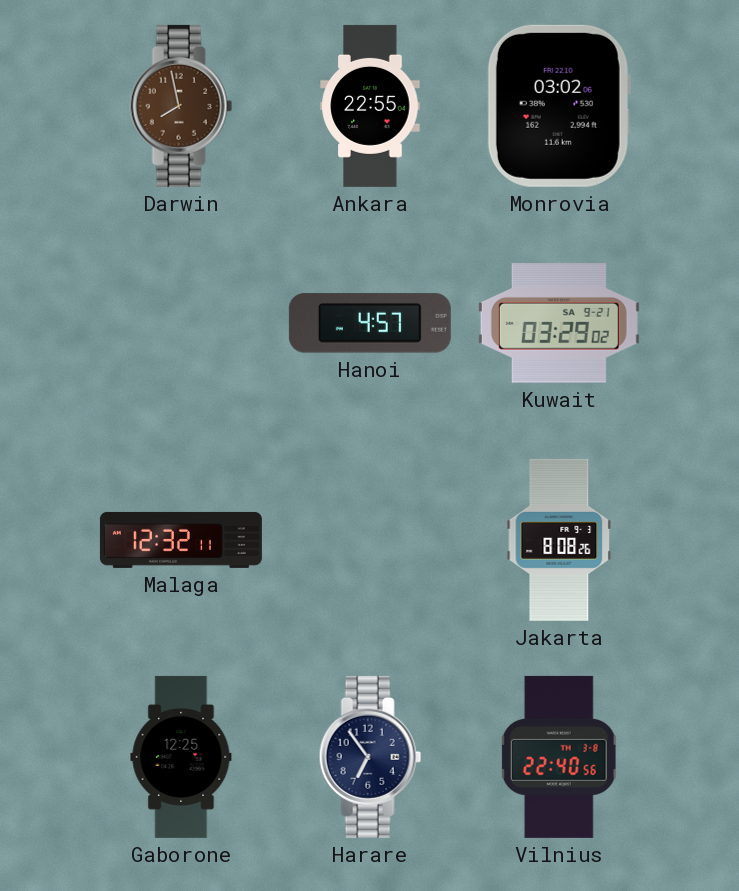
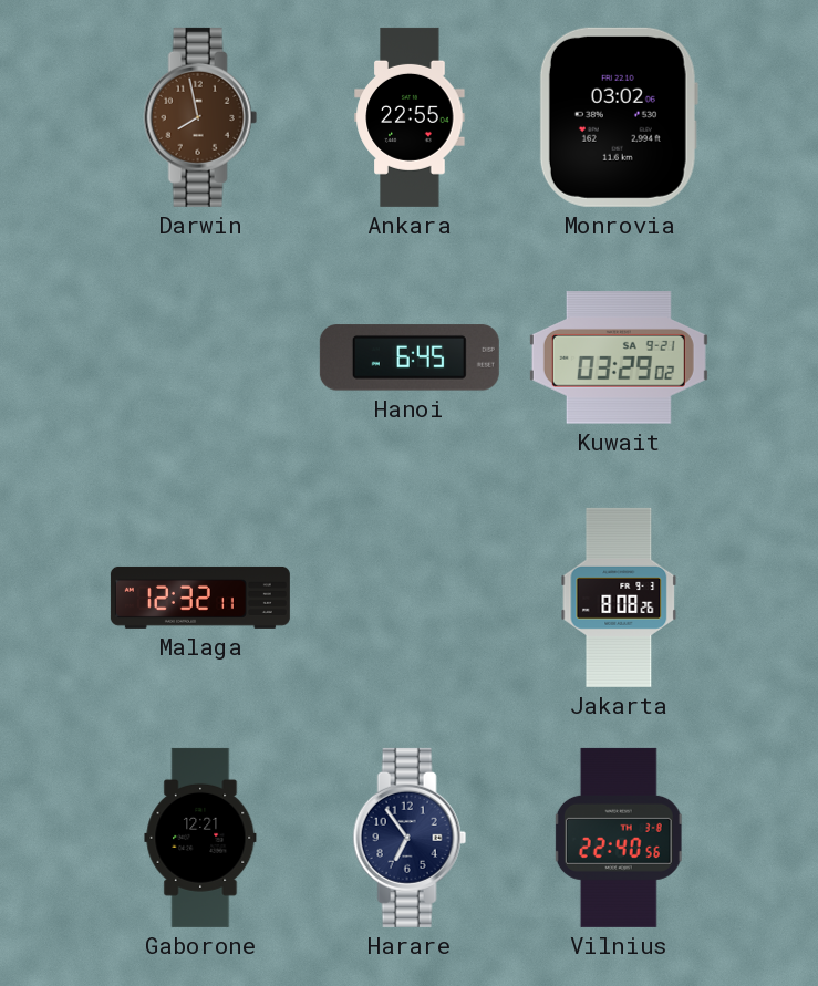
Hanoi: 4:57 -> 6:45
Gaborone: 12:25 -> 12:21
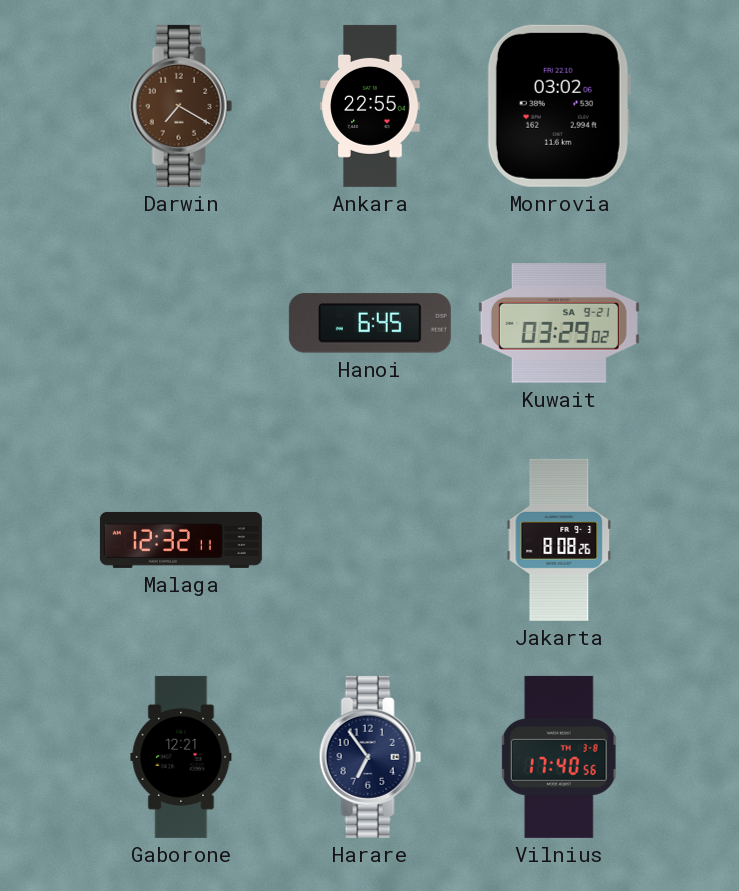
Darwin: 7:58 -> 7:20
Vilnius: 22:40 -> 17:40
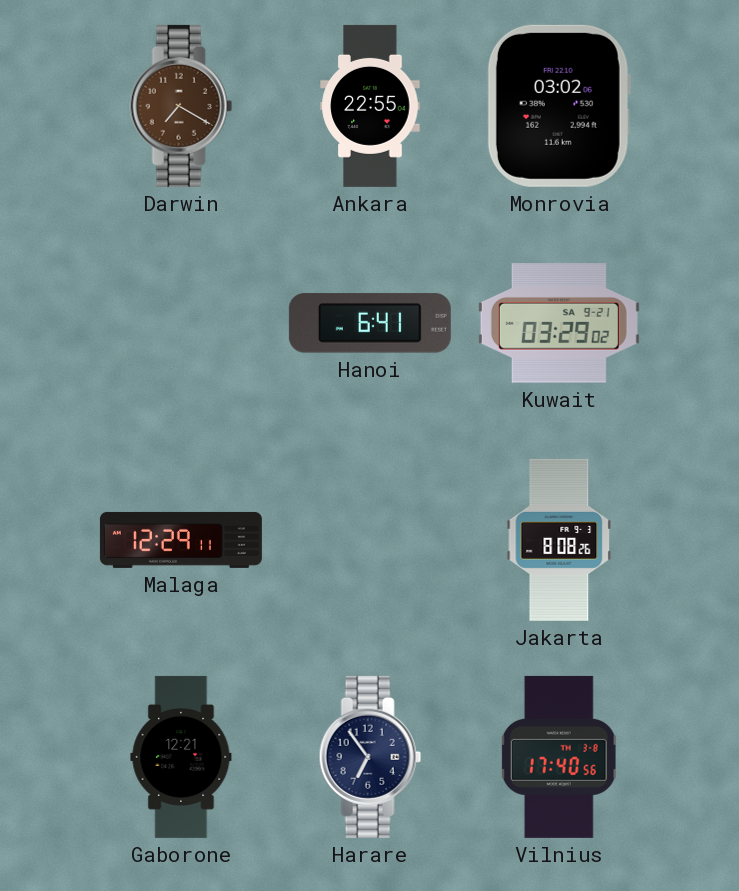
Hanoi: 6:45 -> 6:41
Malaga: 12:32 -> 12:29
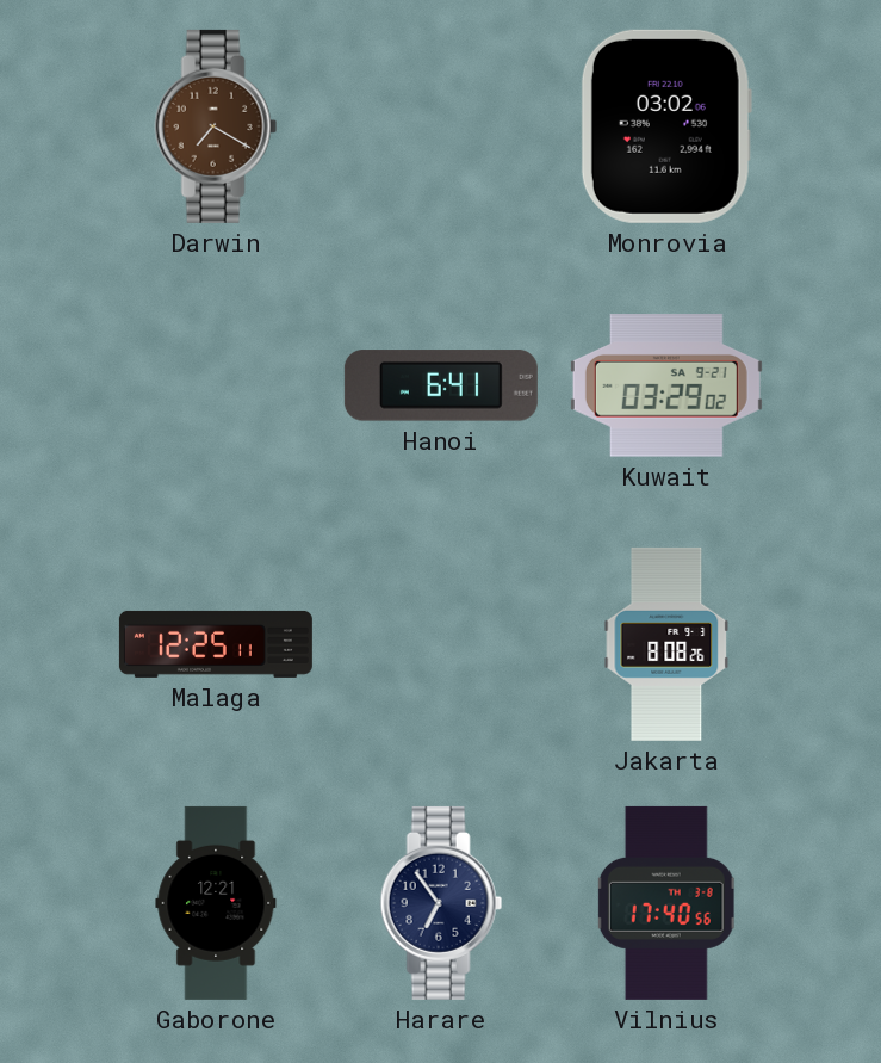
Ankara: 22:55 -> none
Malaga: 12:29 -> 12:25
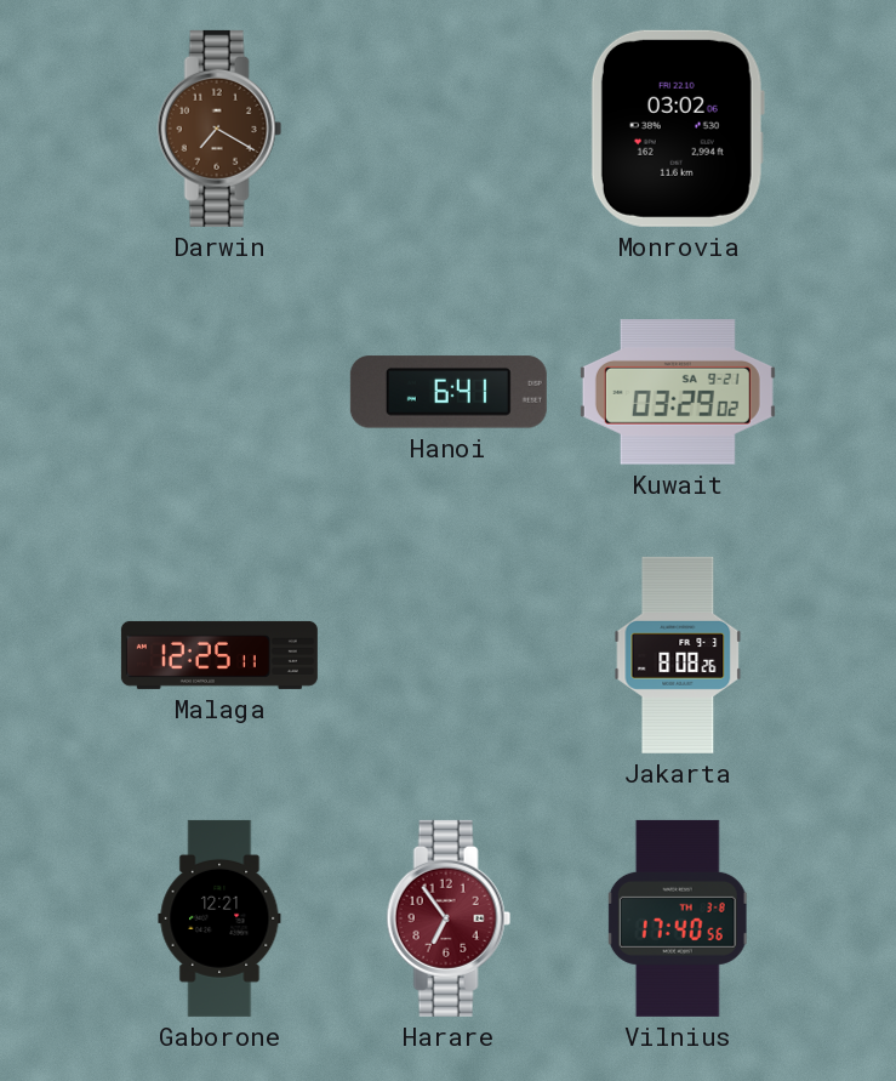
Harare dial: navy -> burgundy
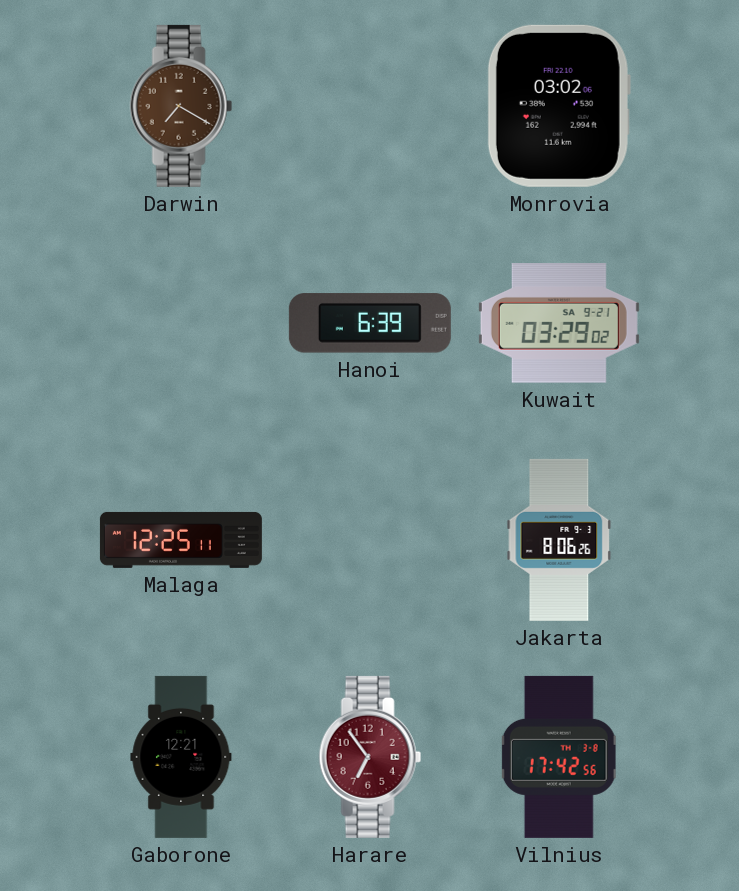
Hanoi: 6:41 -> 6:39
Jakarta: 8:08 -> 8:06
Vilnius: 17:40 -> 17:42
